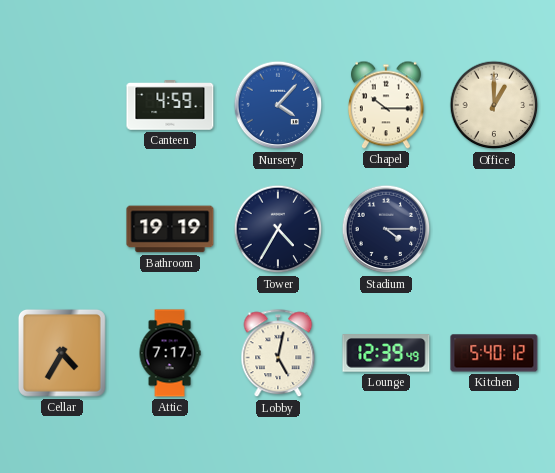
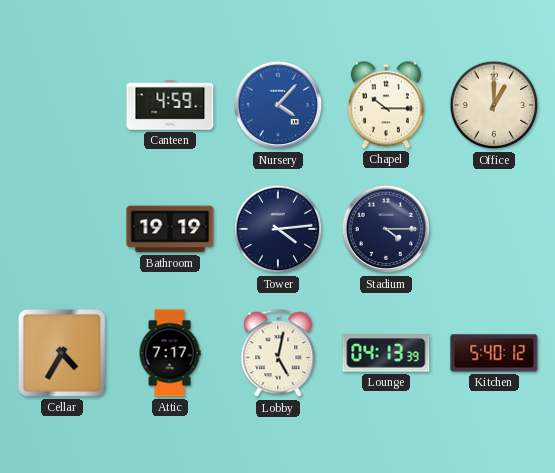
Tower: 4:35 -> 4:14
Lounge: 12:39 -> 04:13
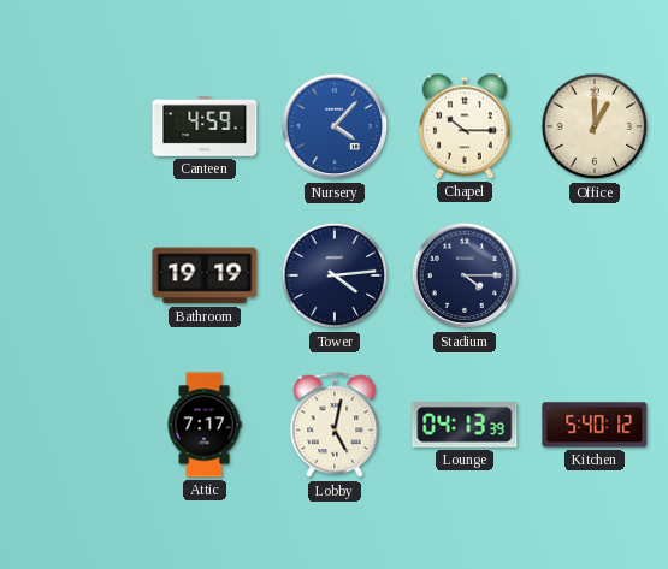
Cellar: 4:35 -> none
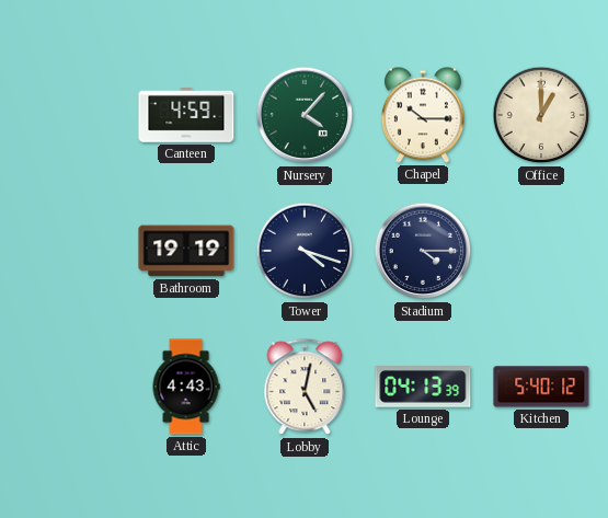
Nursery dial: blue -> green
Tower: 4:14 -> 4:18
Attic: 7:17 -> 4:43
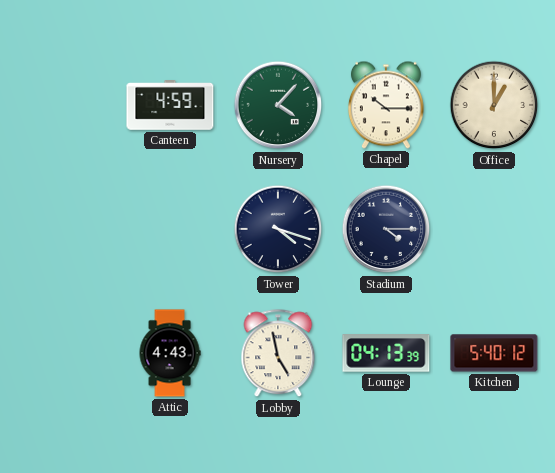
Bathroom: 19:19 -> none
Lobby: 5:02 -> 4:58
